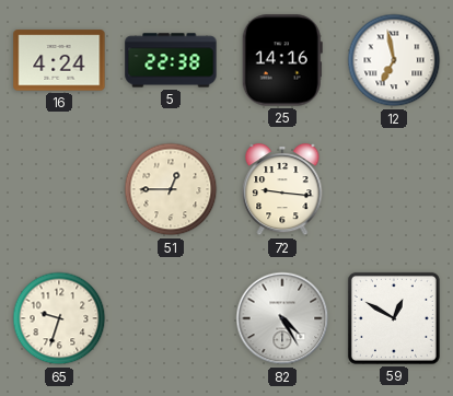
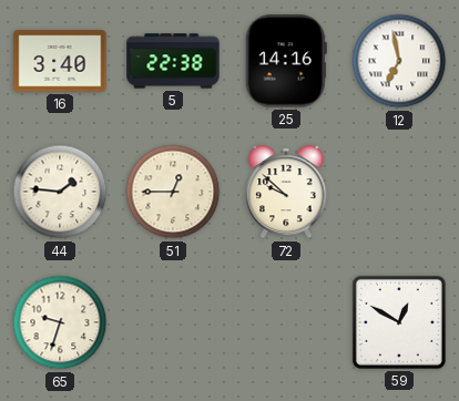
16: 4:24 -> 3:40
44: none -> 1:46
72: 9:16 -> 9:52
82: 4:25 -> none
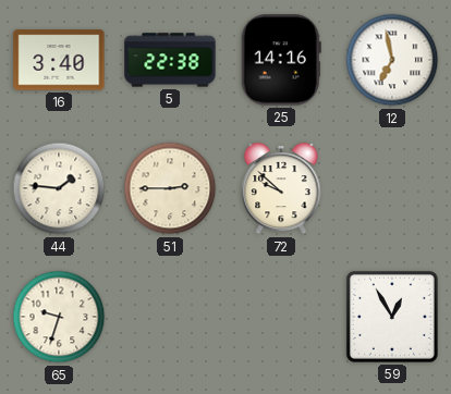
51: 12:45 -> 2:45
59: 12:50 -> 12:55
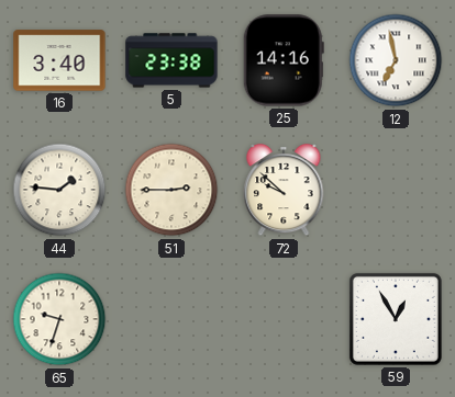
5: 22:38 -> 23:38
